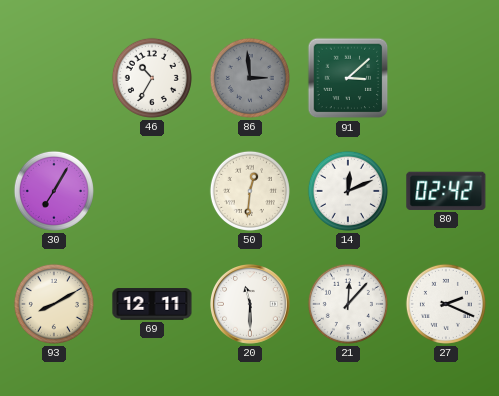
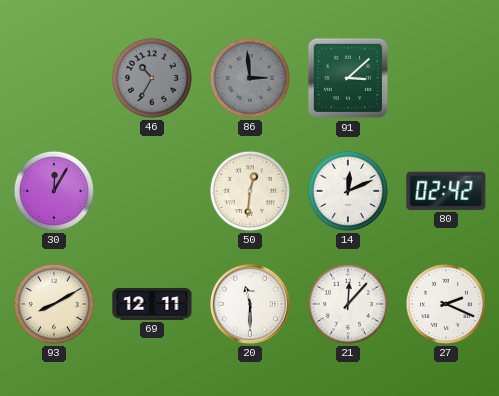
46 dial: white -> grey
30: 7:05 -> 12:05
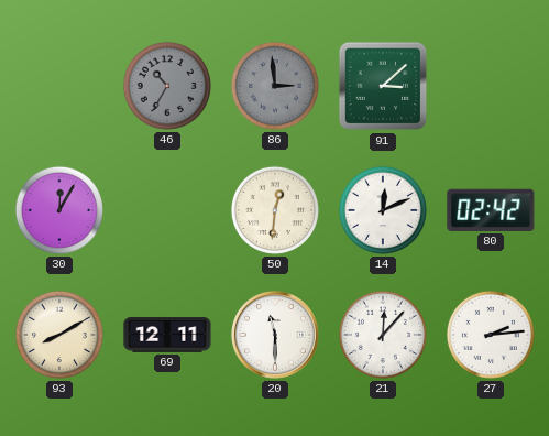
27: 2:19 -> 2:14
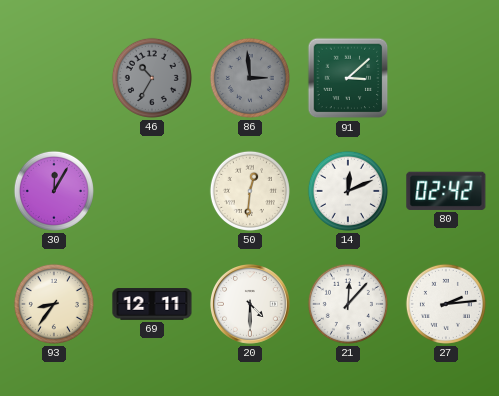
93: 8:10 -> 8:36
20: 11:30 -> 4:30
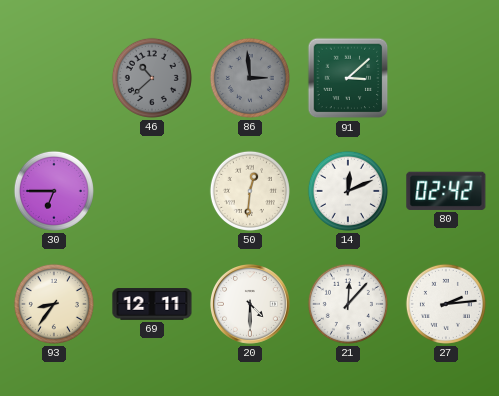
46: 10:35 -> 10:38
30: 12:05 -> 6:45
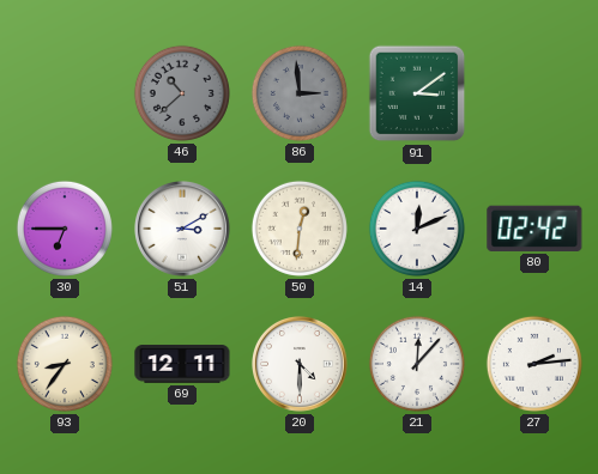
91: 3:08 -> 3:09
51: none -> 3:10
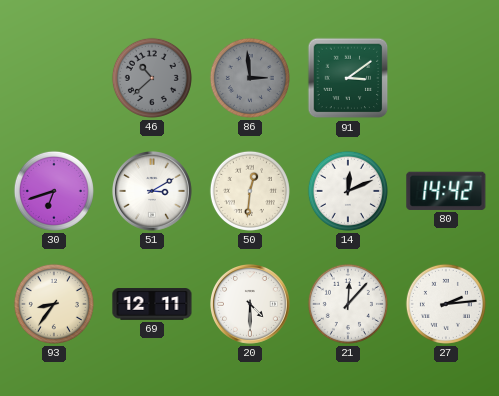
30: 6:45 -> 6:42
80: 02:42 -> 14:42
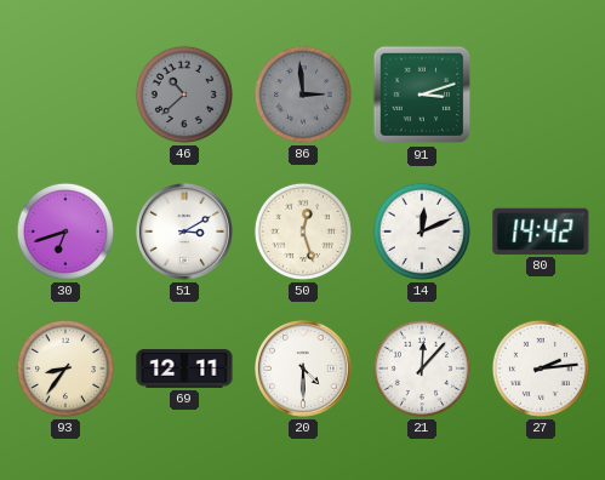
91: 3:09 -> 3:12
50: 12:31 -> 12:27
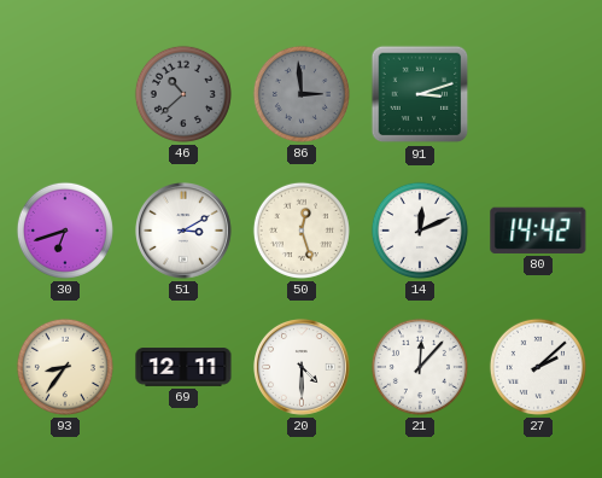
27: 2:14 -> 2:08
